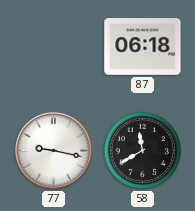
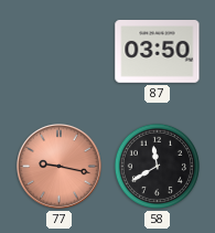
87: 06:18 -> 03:50
77 dial: white -> salmon
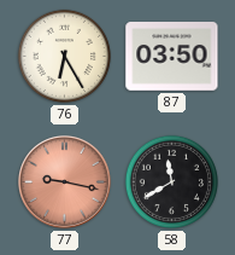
76: none -> 6:25
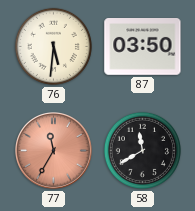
76: 6:25 -> 5:31
77: 9:17 -> 11:35
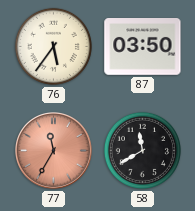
76: 5:31 -> 5:36
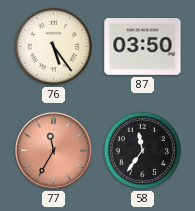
76: 5:36 -> 5:24
58: 11:40 -> 11:36
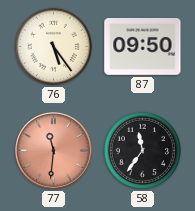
87: 03:50 -> 09:50
77: 11:35 -> 11:31
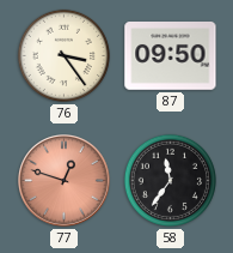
76: 5:24 -> 3:24
77: 11:31 -> 12:48
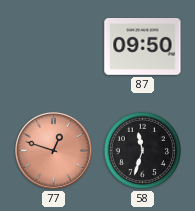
76: 3:24 -> none
58: 11:36 -> 11:33
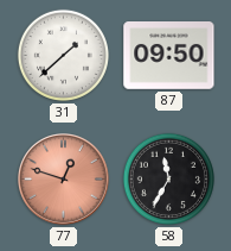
31: none -> 1:38
58: 11:33 -> 11:35
